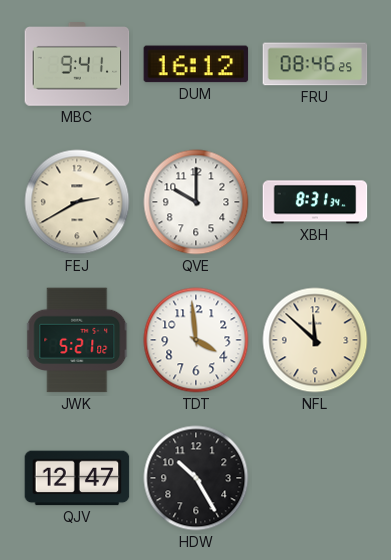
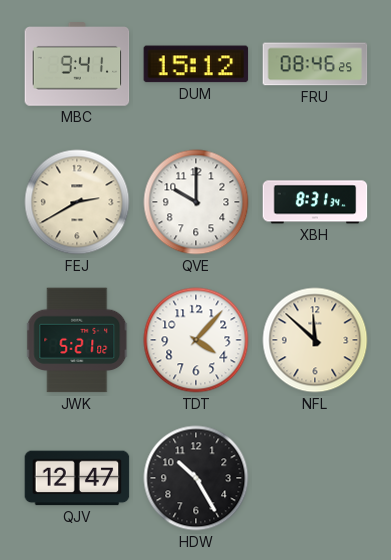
DUM: 16:12 -> 15:12
TDT: 3:59 -> 4:07
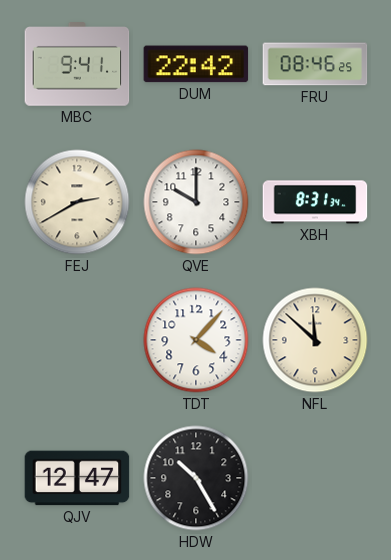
DUM: 15:12 -> 22:42
JWK: 5:21 -> none
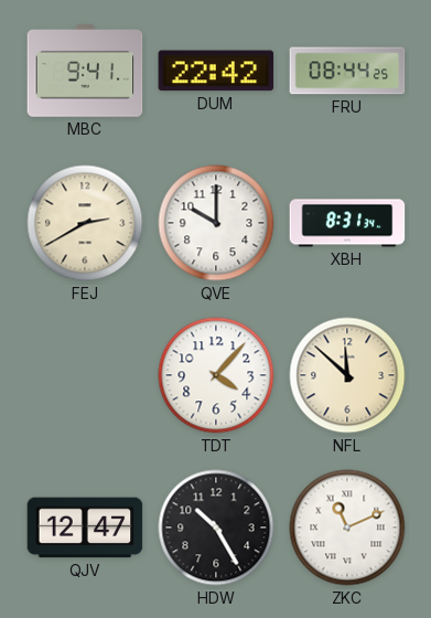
FRU: 08:46 -> 08:44
ZKC: none -> 11:11
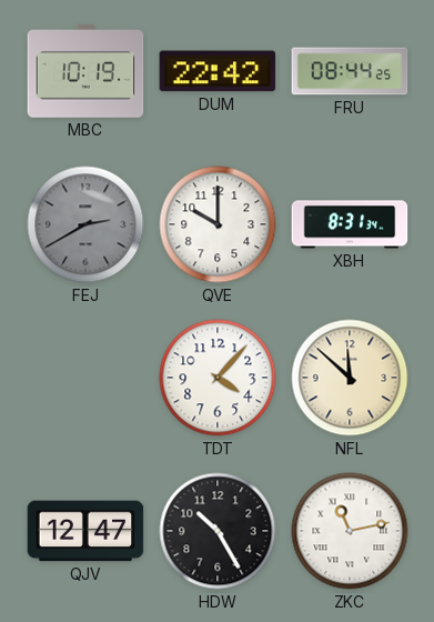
MBC: 9:41 -> 10:19
FEJ dial: cream -> grey
ZKC: 11:11 -> 11:13
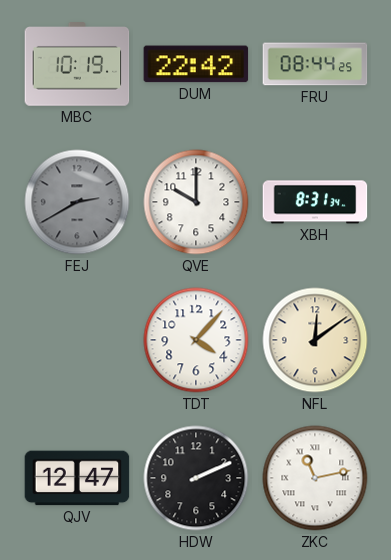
NFL: 11:52 -> 12:09
HDW: 10:25 -> 2:11
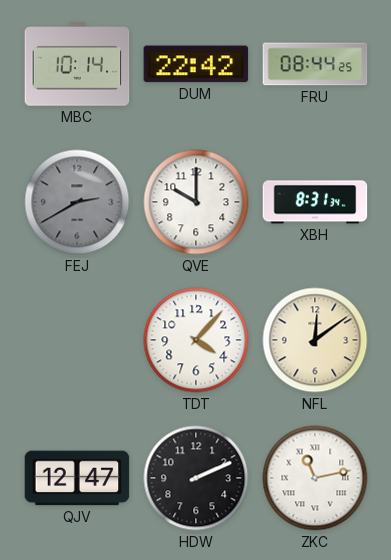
MBC: 10:19 -> 10:14
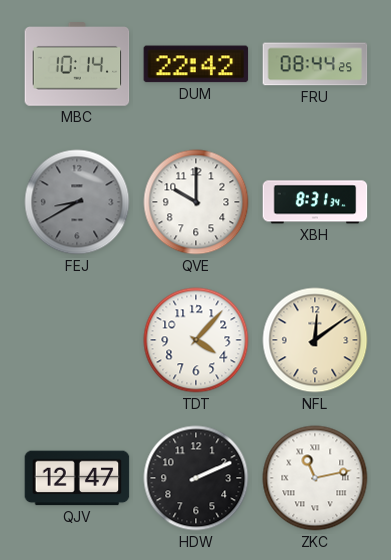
FEJ: 2:40 -> 8:40
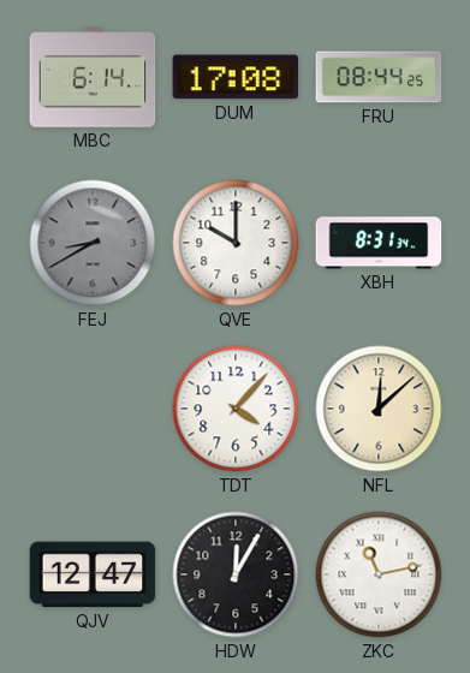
MBC: 10:14 -> 6:14
DUM: 22:42 -> 17:08
NFL: 12:09 -> 12:08
HDW: 2:11 -> 12:05
